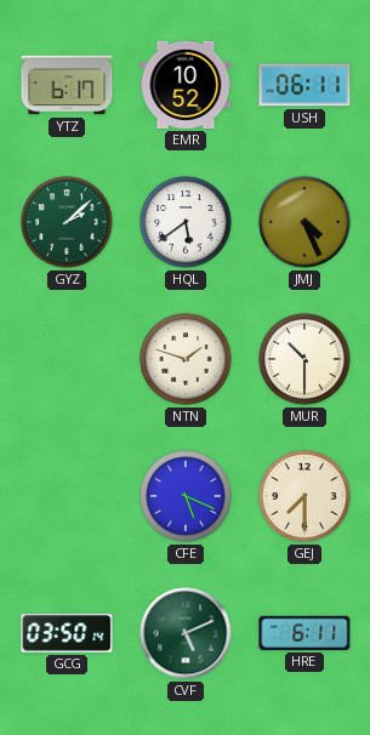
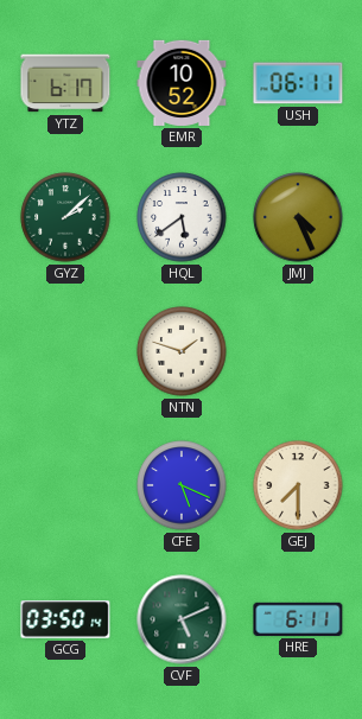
MUR: 10:30 -> none
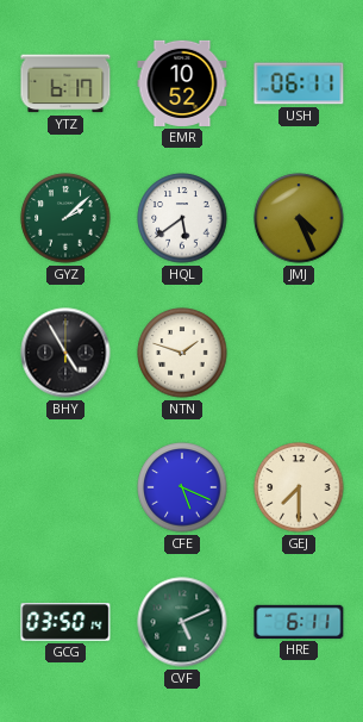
BHY: none -> 4:55
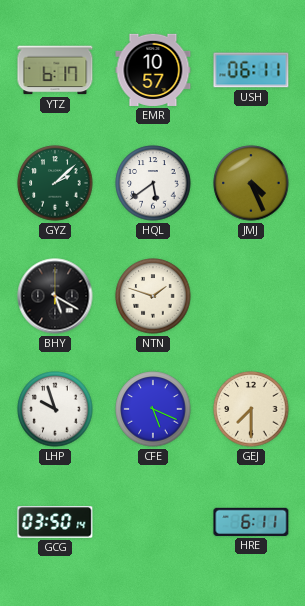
EMR: 10:52 -> 10:57
BHY: 4:55 -> 5:20
LHP: none -> 9:57
CVF: 5:11 -> none
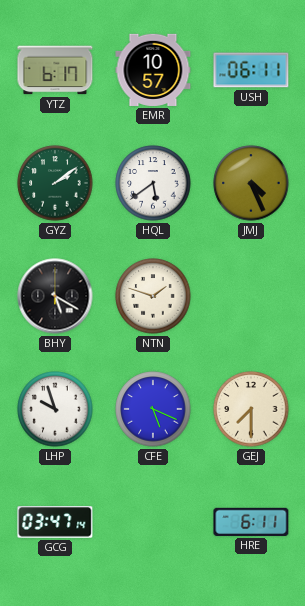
GYZ: 2:08 -> 2:09
GCG: 03:50 -> 03:47
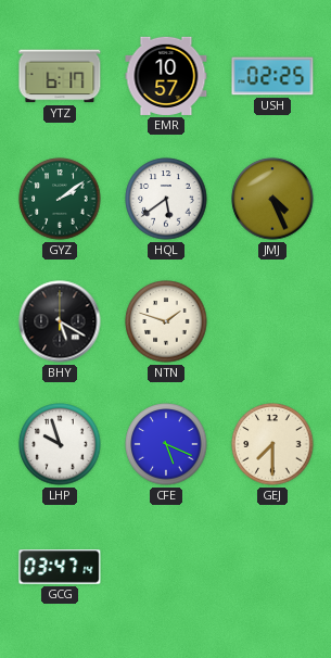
USH: 06:11 -> 02:25
HRE: 6:11 -> none
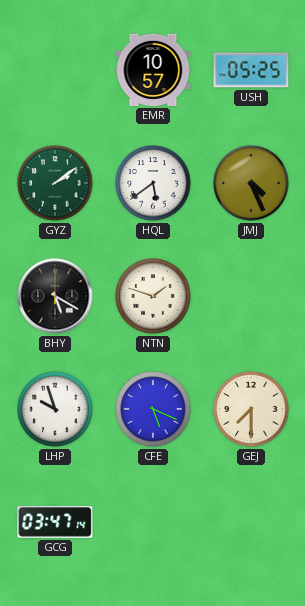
YTZ: 6:17 -> none
USH: 02:25 -> 05:25
